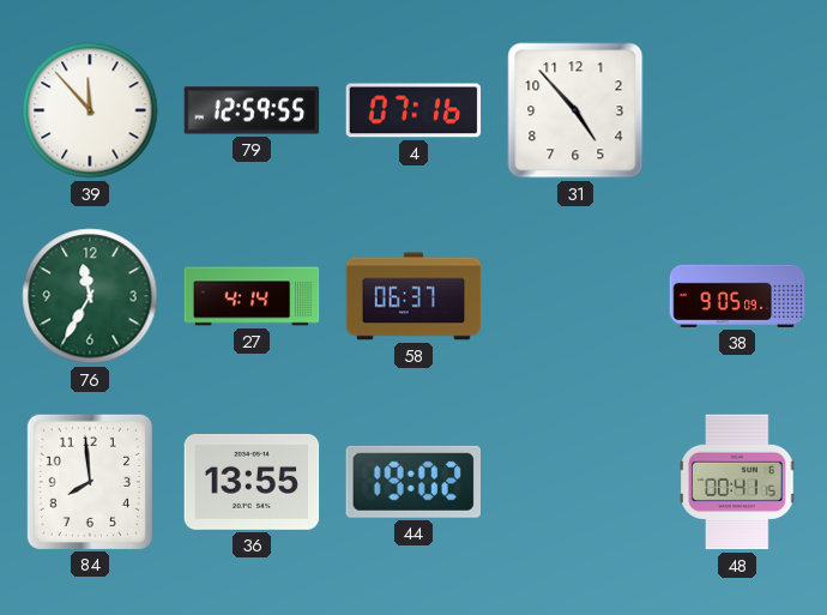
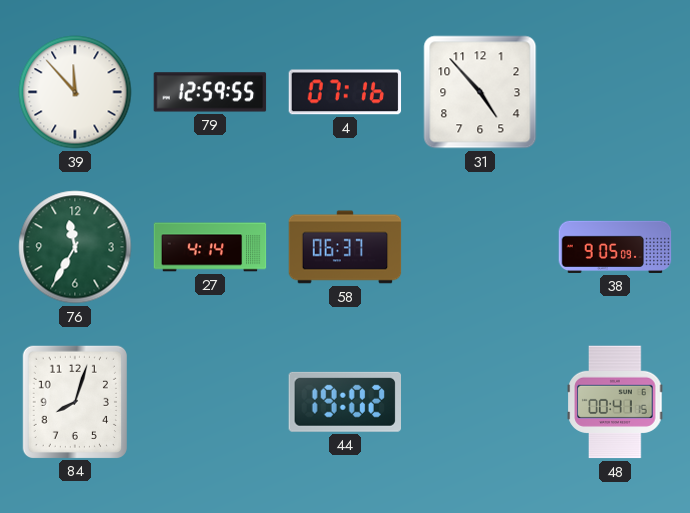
84: 7:59 -> 8:03
36: 13:55 -> none
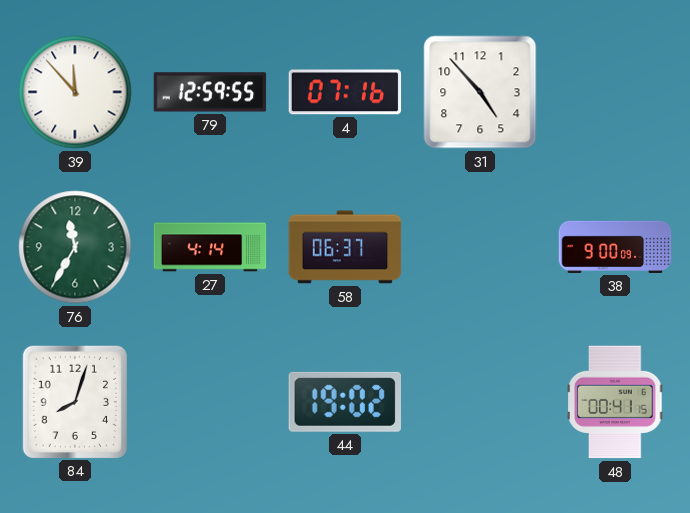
38: 9:05 -> 9:00
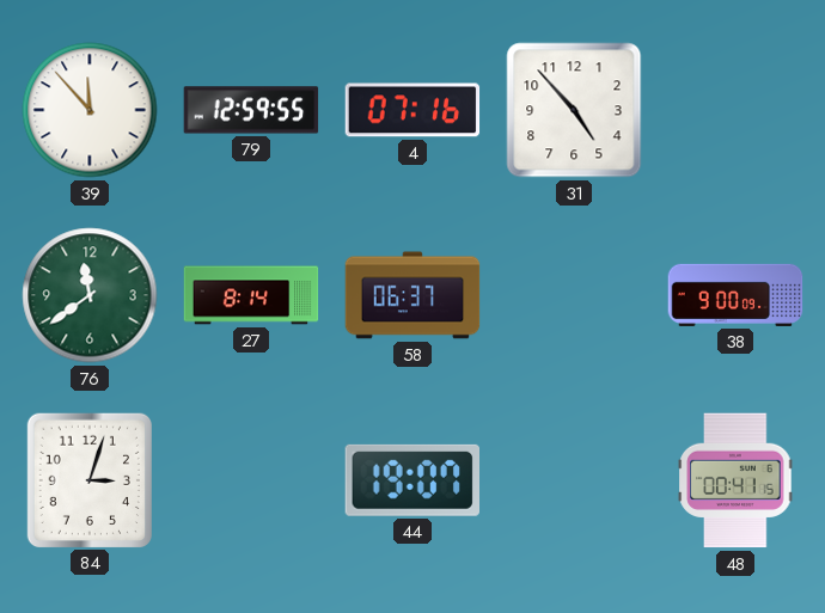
76: 11:35 -> 11:39
27: 4:14 -> 8:14
84: 8:03 -> 3:03
44: 19:02 -> 19:07
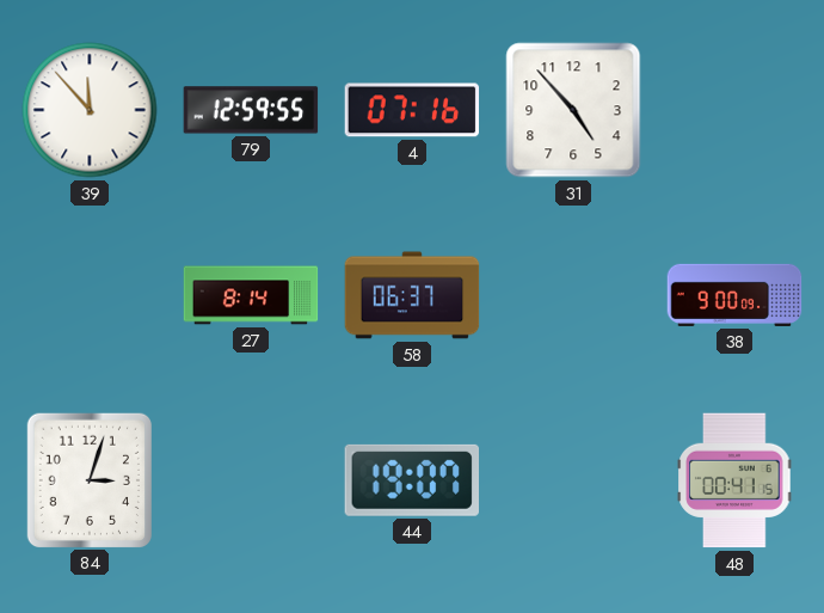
76: 11:39 -> none
